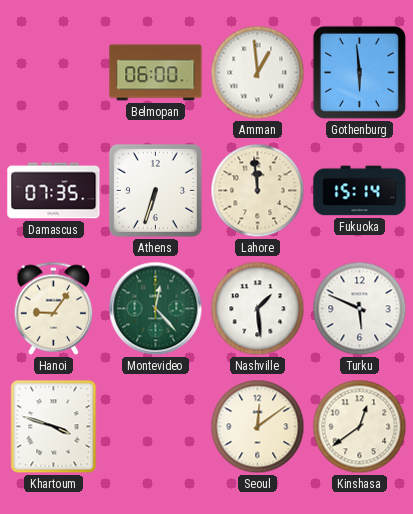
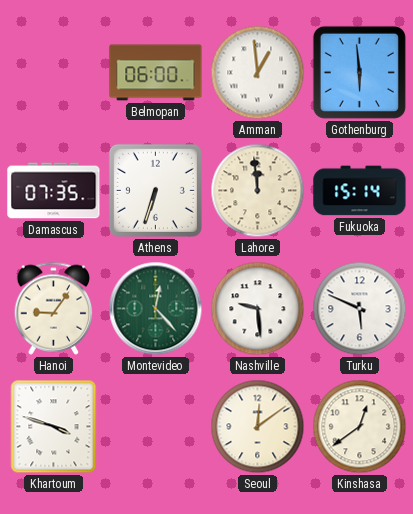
Nashville: 1:29 -> 9:29
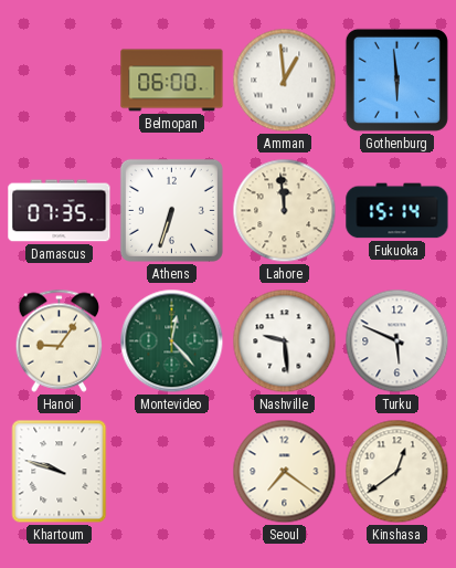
Khartoum: 3:48 -> 9:48
Seoul: 12:09 -> 7:21
